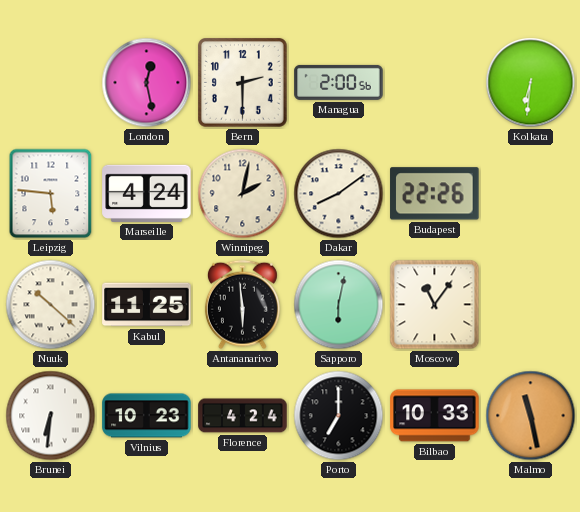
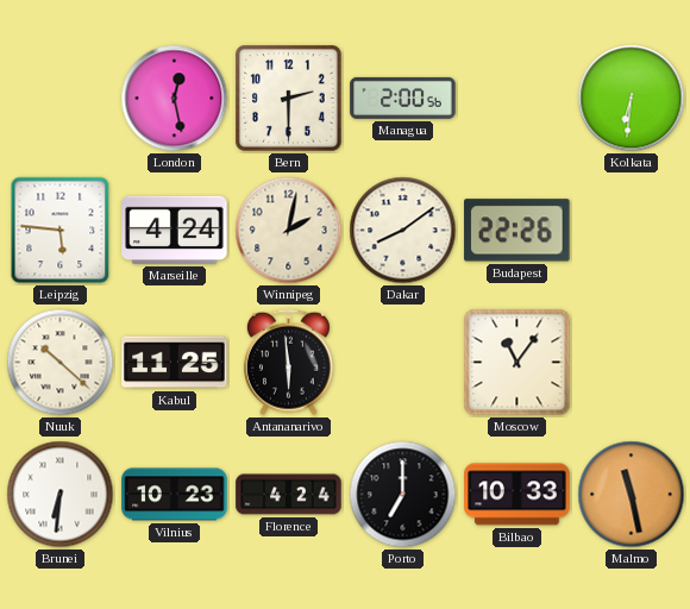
Sapporo: 6:02 -> none
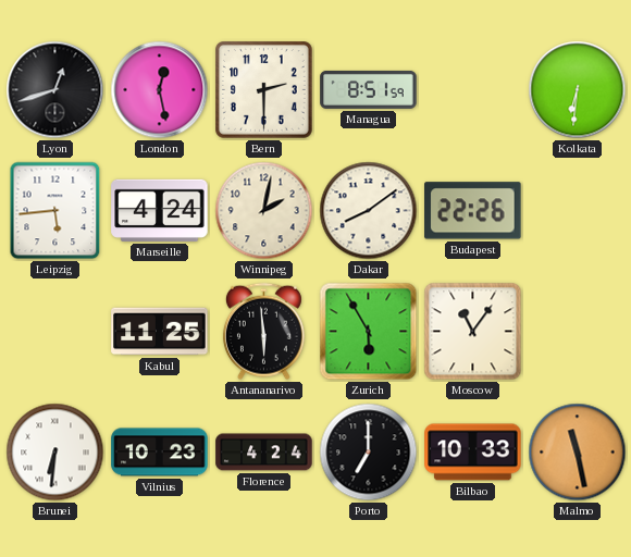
Lyon: none -> 12:42
Managua: 2:00 -> 8:51
Leipzig: 5:46 -> 5:44
Nuuk: 10:22 -> none
Zurich: none -> 5:55
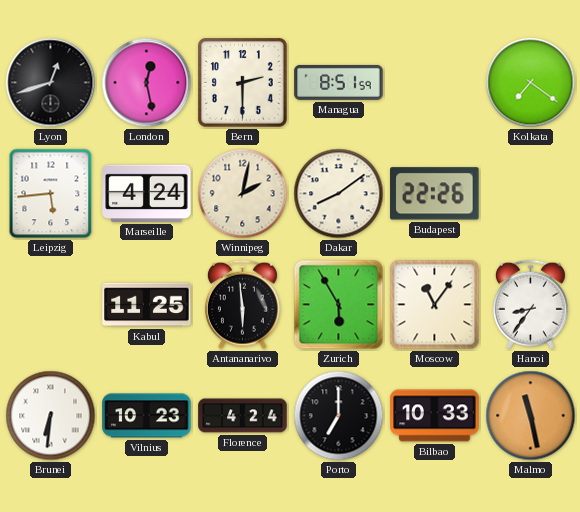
Kolkata: 6:31 -> 7:21
Hanoi: none -> 8:36
